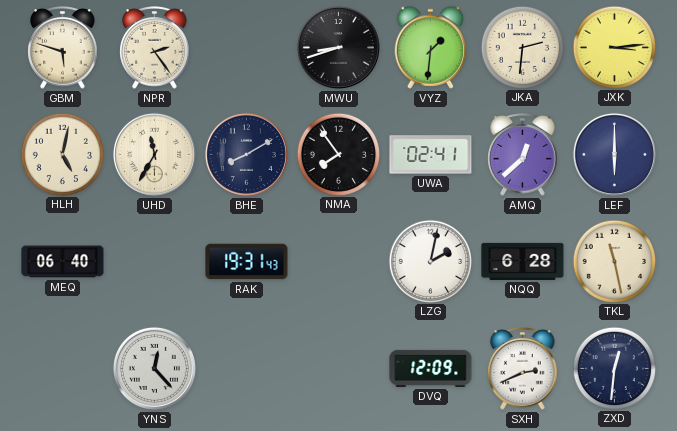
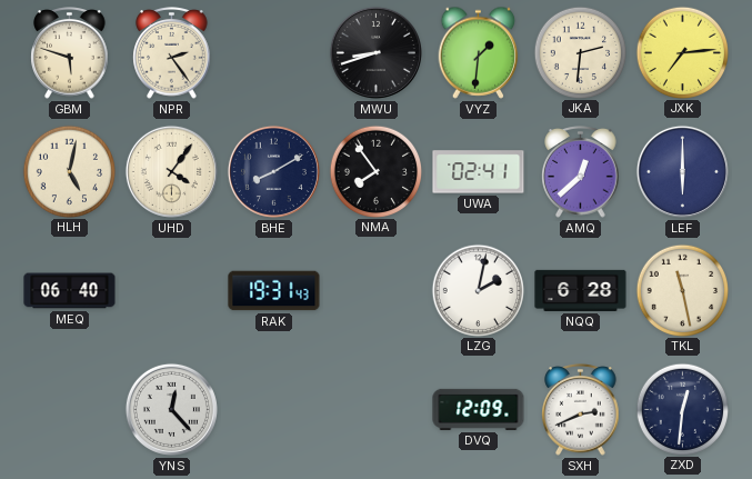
JXK: 3:14 -> 7:14
UHD: 11:35 -> 4:06
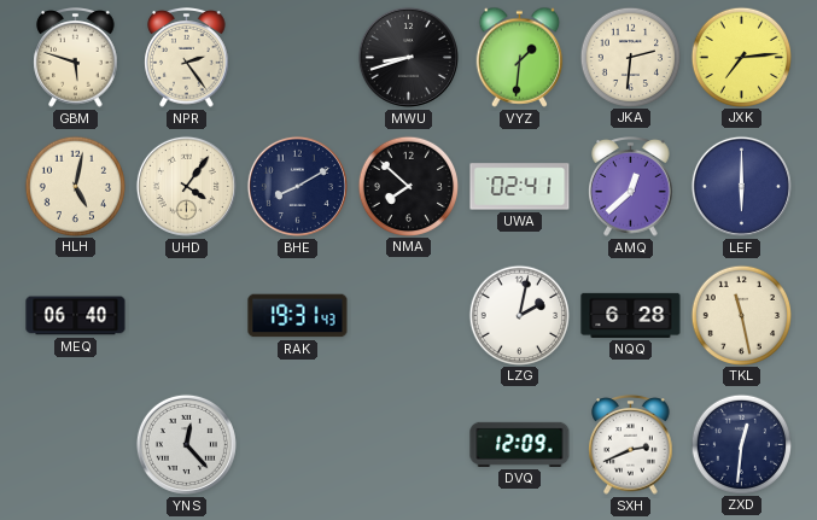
NMA: 7:54 -> 7:52
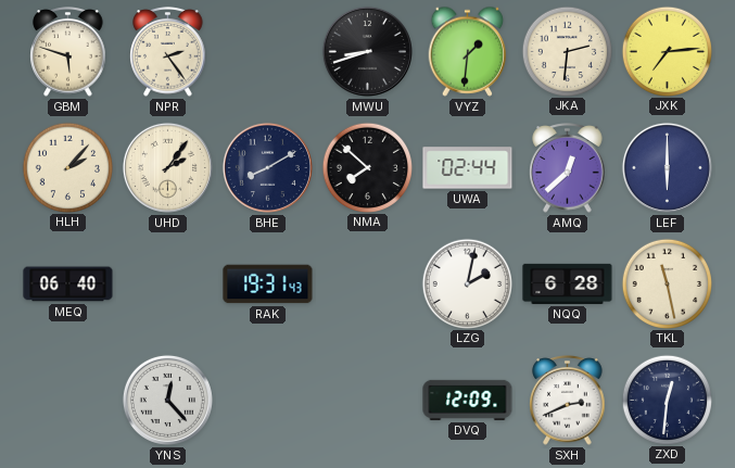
HLH: 5:02 -> 2:07
UHD: 4:06 -> 2:06
UWA: 02:41 -> 02:44
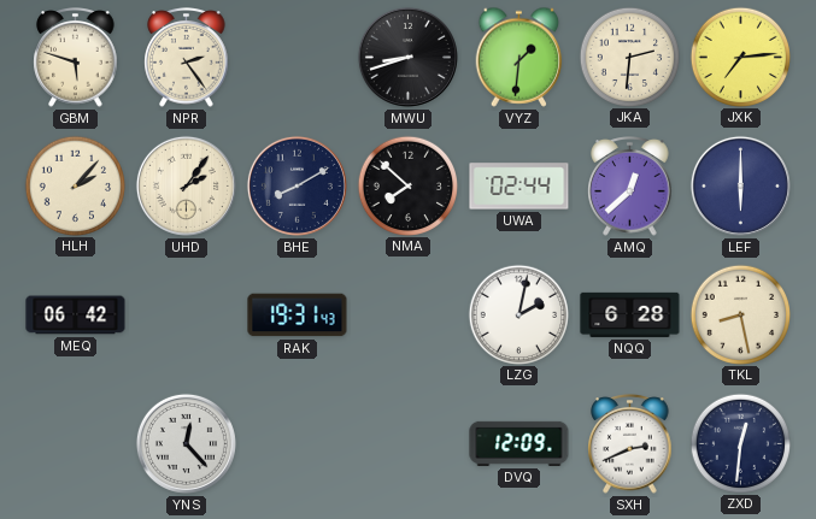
MEQ: 06:40 -> 06:42
TKL: 11:28 -> 8:28
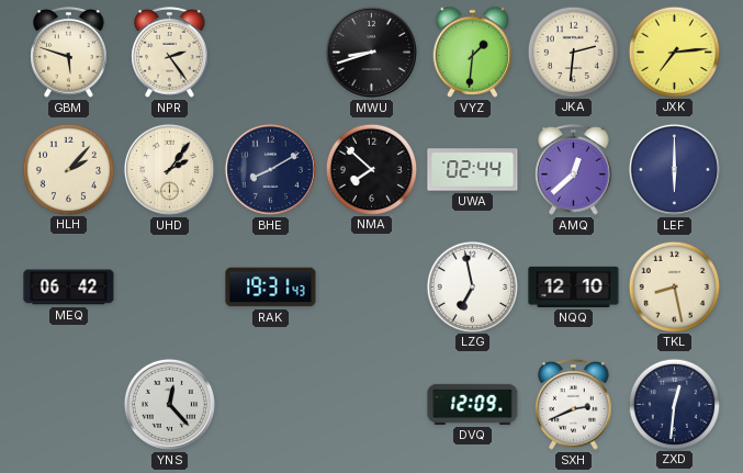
LZG: 2:02 -> 6:58
NQQ: 6:28 -> 12:10
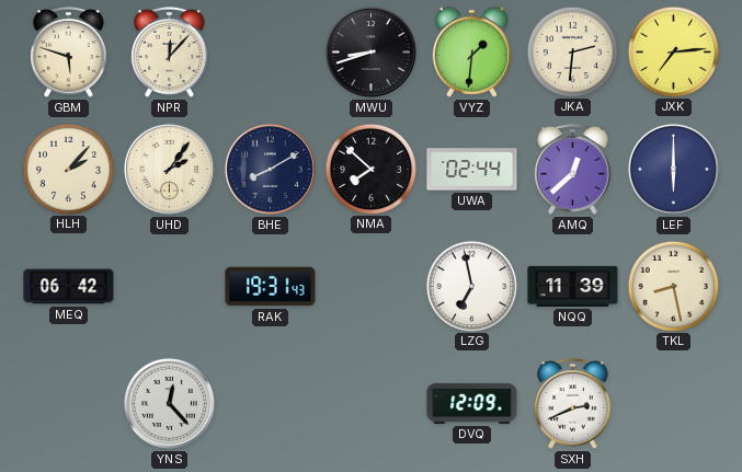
NPR: 2:24 -> 12:07
NQQ: 12:10 -> 11:39
ZXD: 12:31 -> none
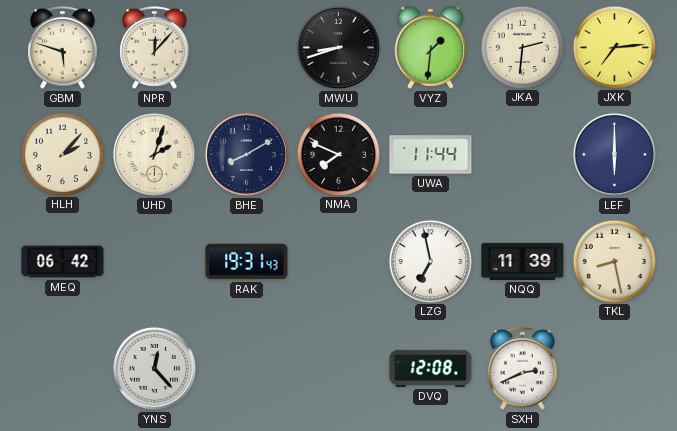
UHD: 2:06 -> 2:03
NMA: 7:52 -> 7:49
UWA: 02:44 -> 11:44
AMQ: 12:38 -> none
DVQ: 12:09 -> 12:08
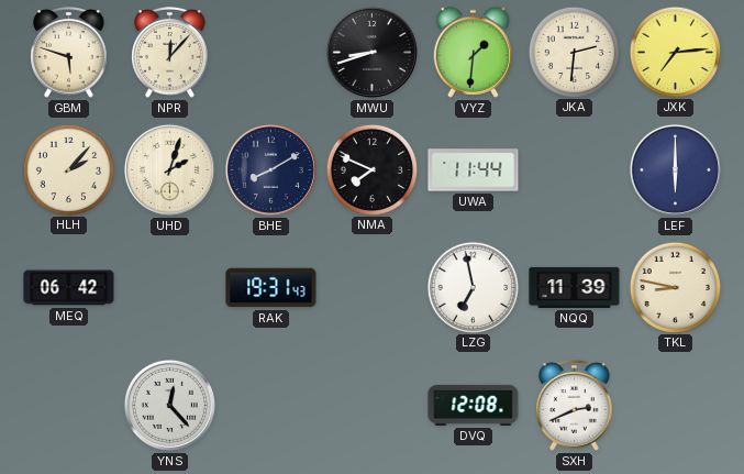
TKL: 8:28 -> 8:47
